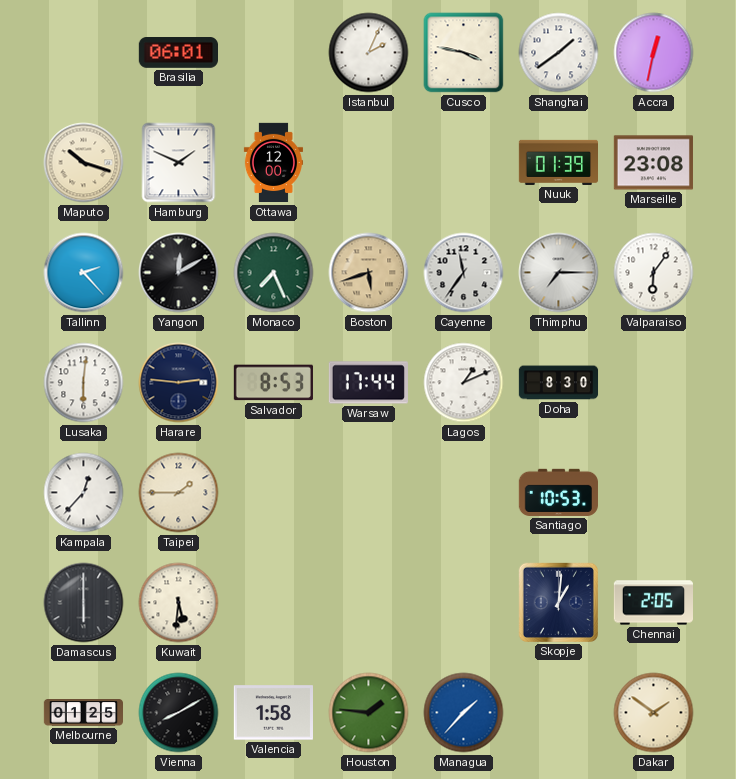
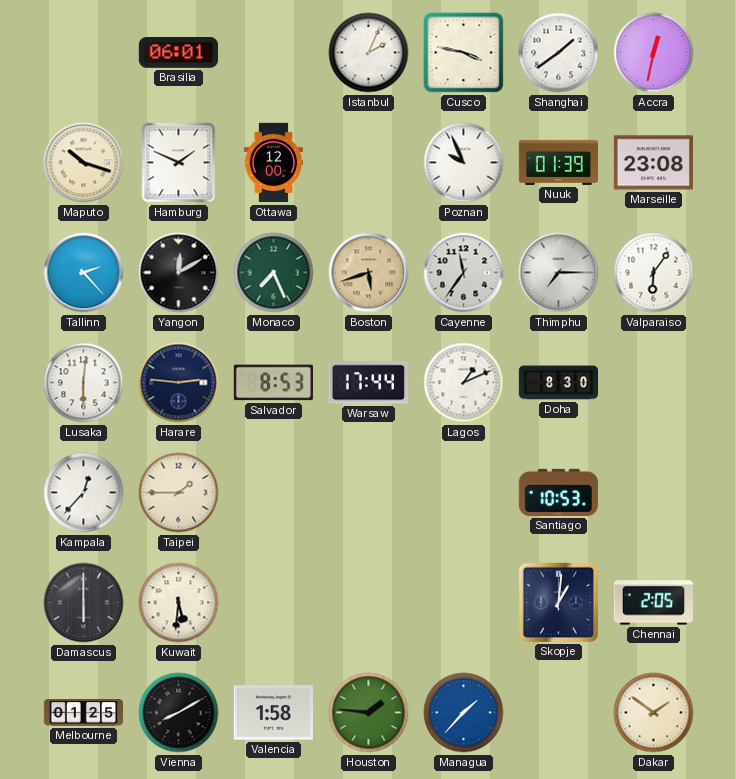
Poznan: none -> 9:56
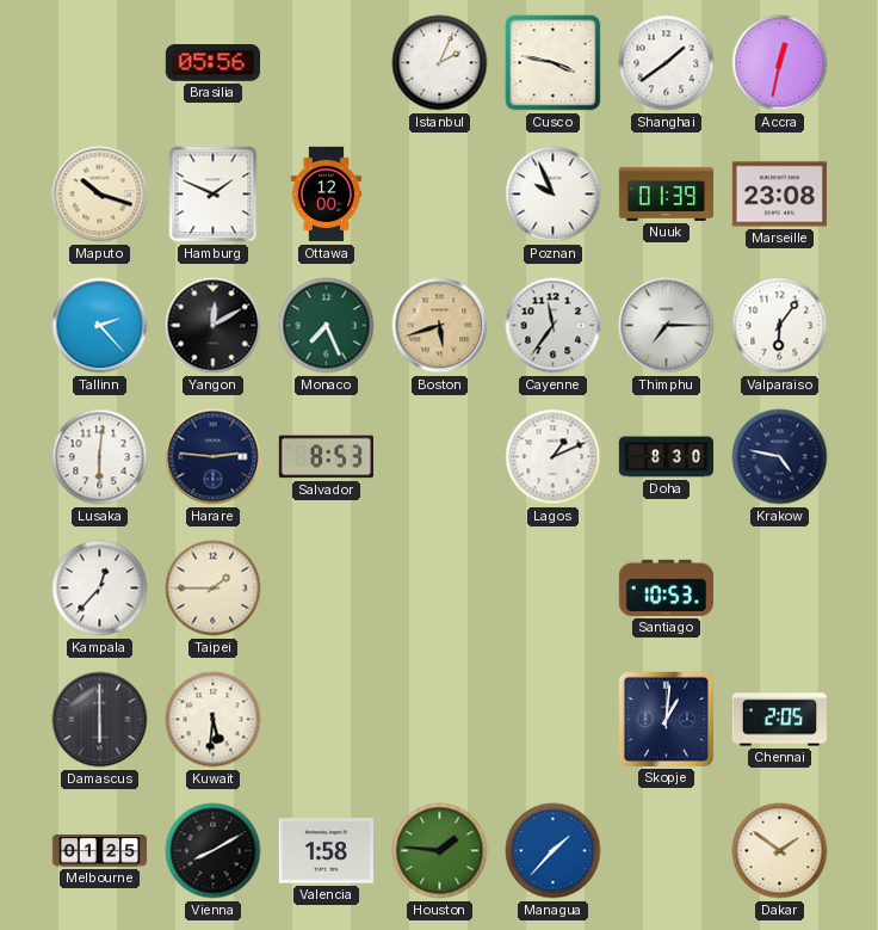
Brasilia: 06:01 -> 05:56
Warsaw: 17:44 -> none
Krakow: none -> 4:47
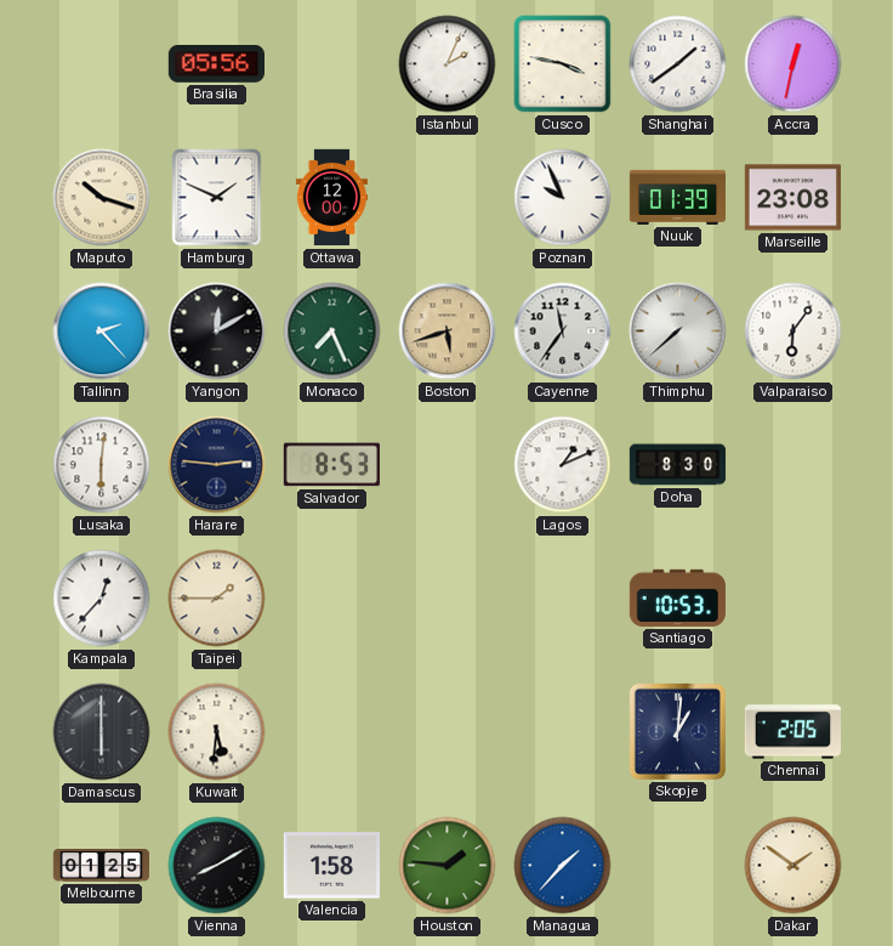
Thimphu: 7:15 -> 7:38
Krakow: 4:47 -> none
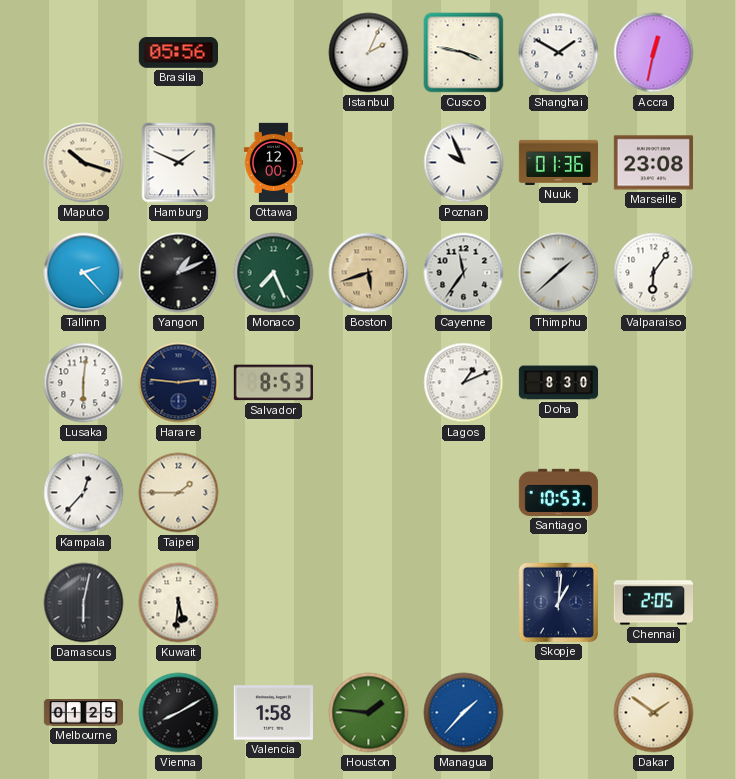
Shanghai: 1:39 -> 1:50
Nuuk: 01:39 -> 01:36
Yangon: 12:10 -> 1:11
Thimphu: 7:38 -> 1:38
Damascus: 6:00 -> 6:02
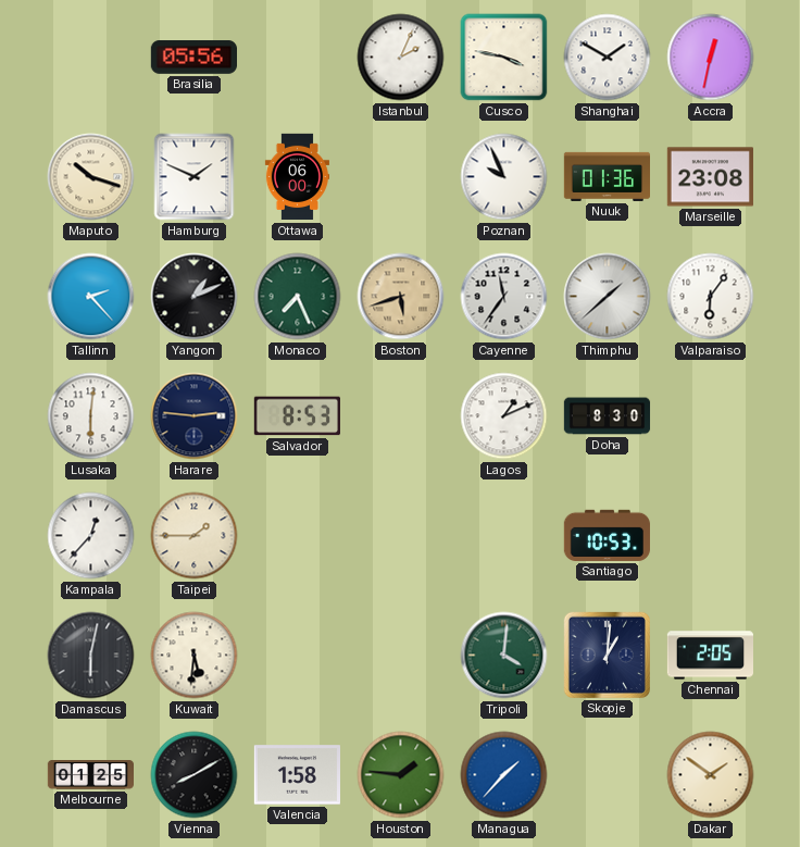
Ottawa: 12:00 -> 06:00
Tripoli: none -> 4:01
